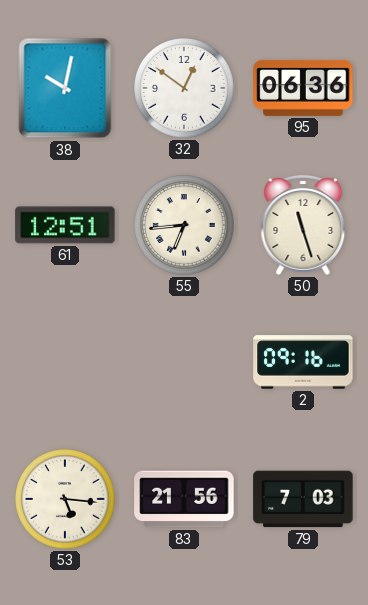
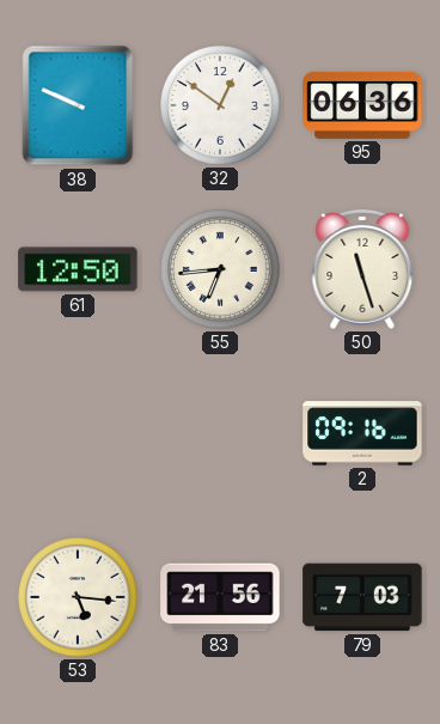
38: 10:02 -> 9:49
61: 12:51 -> 12:50
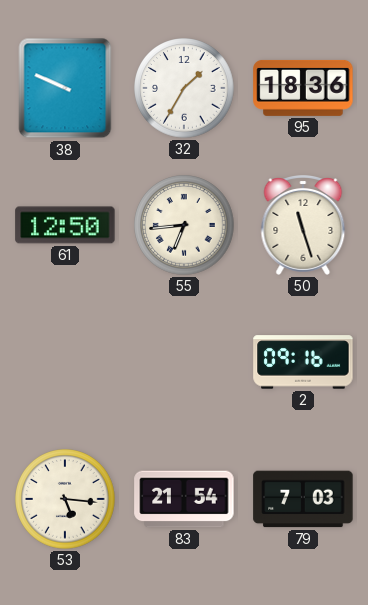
32: 12:51 -> 1:35
95: 06:36 -> 18:36
83: 21:56 -> 21:54
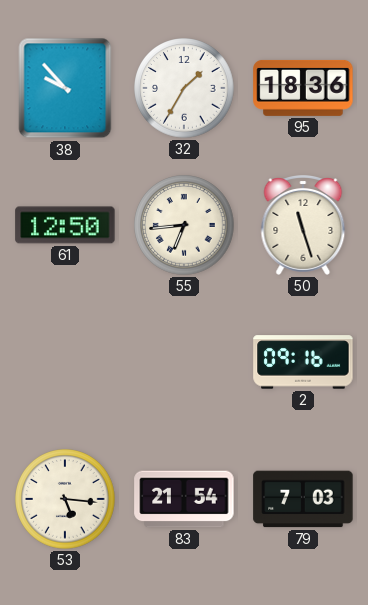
38: 9:49 -> 9:53
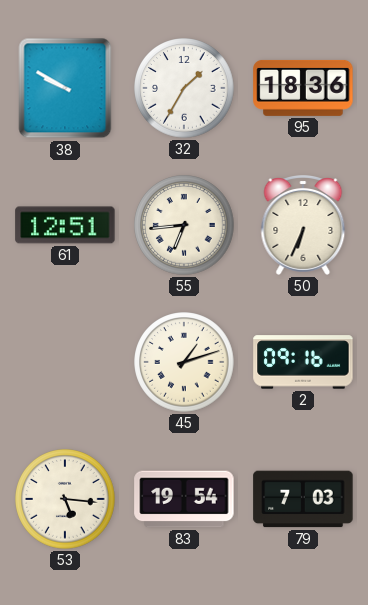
38: 9:53 -> 9:50
61: 12:50 -> 12:51
50: 11:27 -> 6:34
45: none -> 1:12
83: 21:54 -> 19:54
